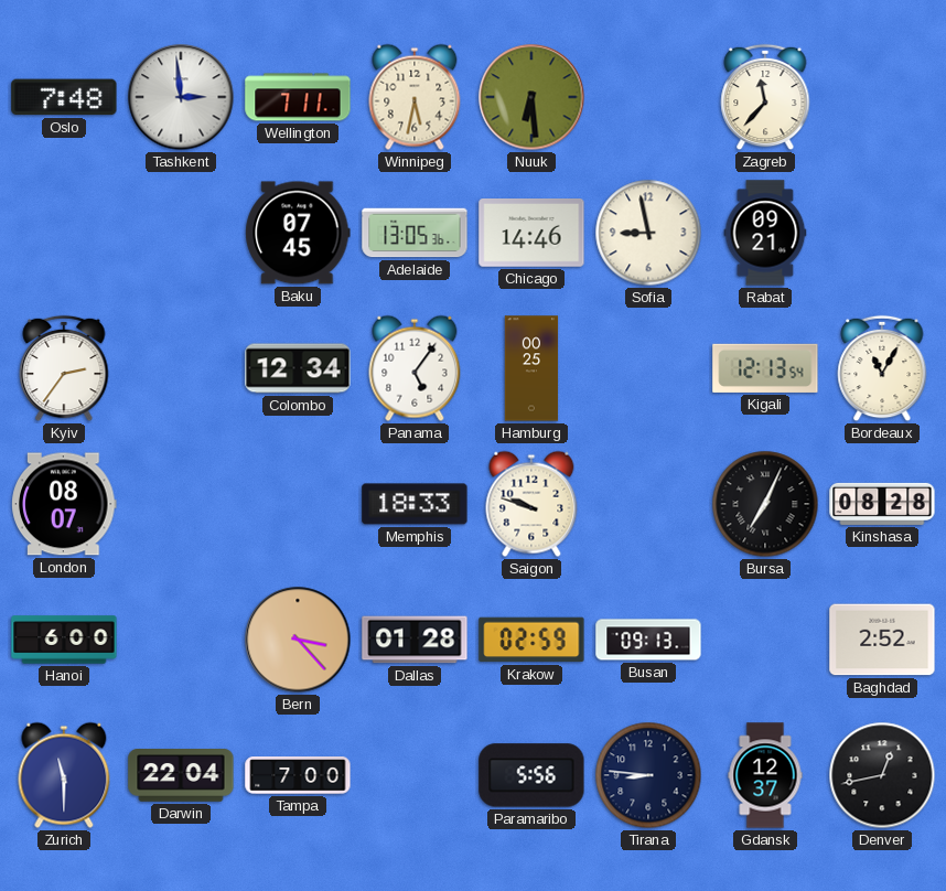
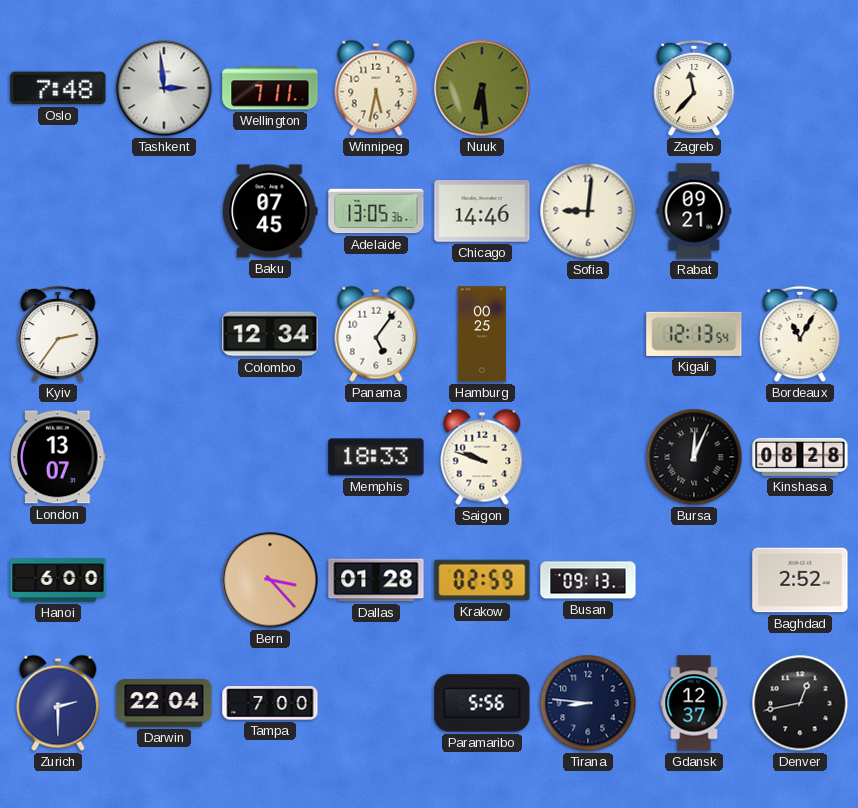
Sofia: 8:58 -> 9:01
London: 08:07 -> 13:07
Bursa: 7:04 -> 12:04
Zurich: 11:30 -> 2:30
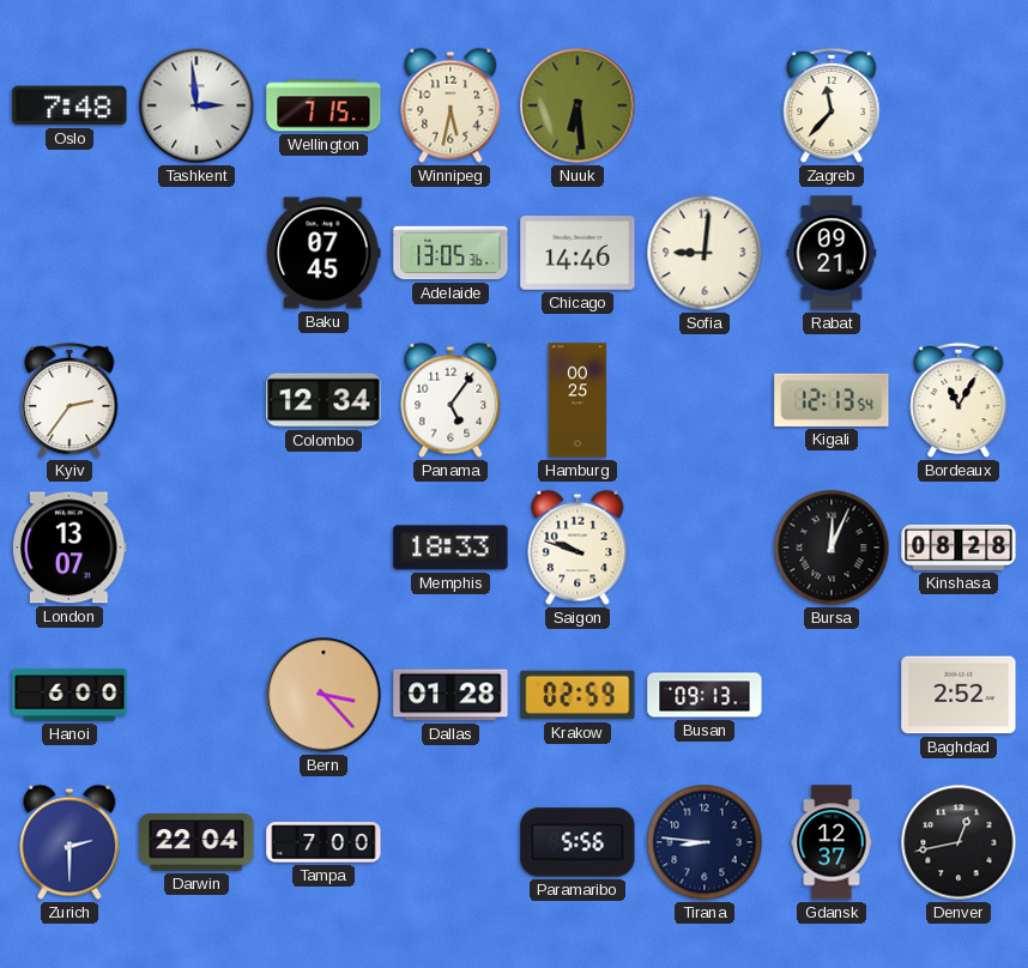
Wellington: 7:11 -> 7:15
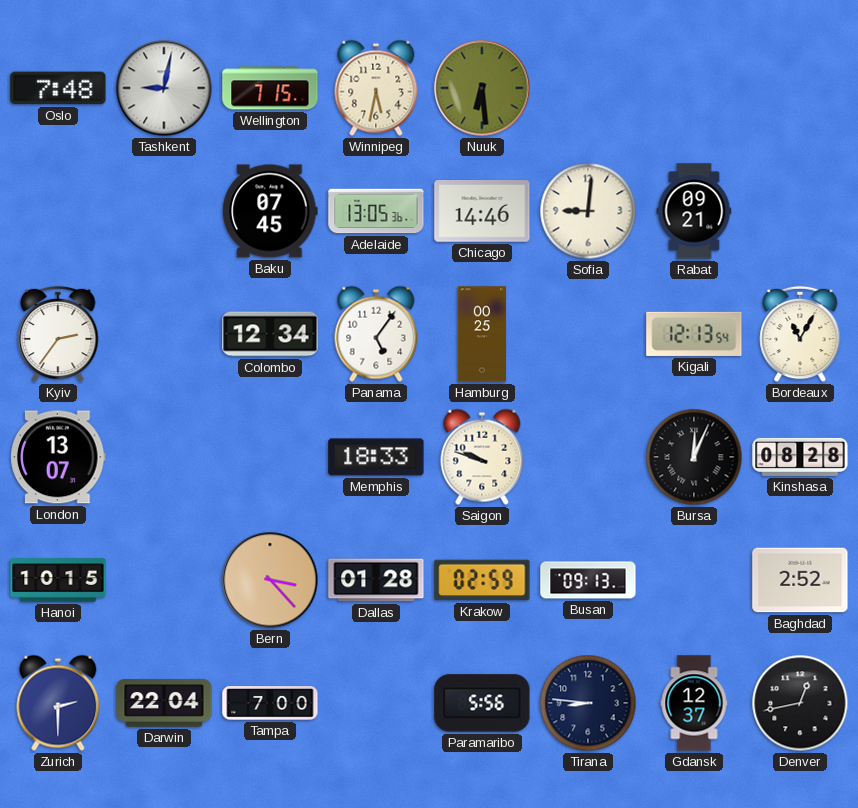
Tashkent: 2:59 -> 9:02
Zagreb: 11:37 -> none
Hanoi: 6:00 -> 10:15
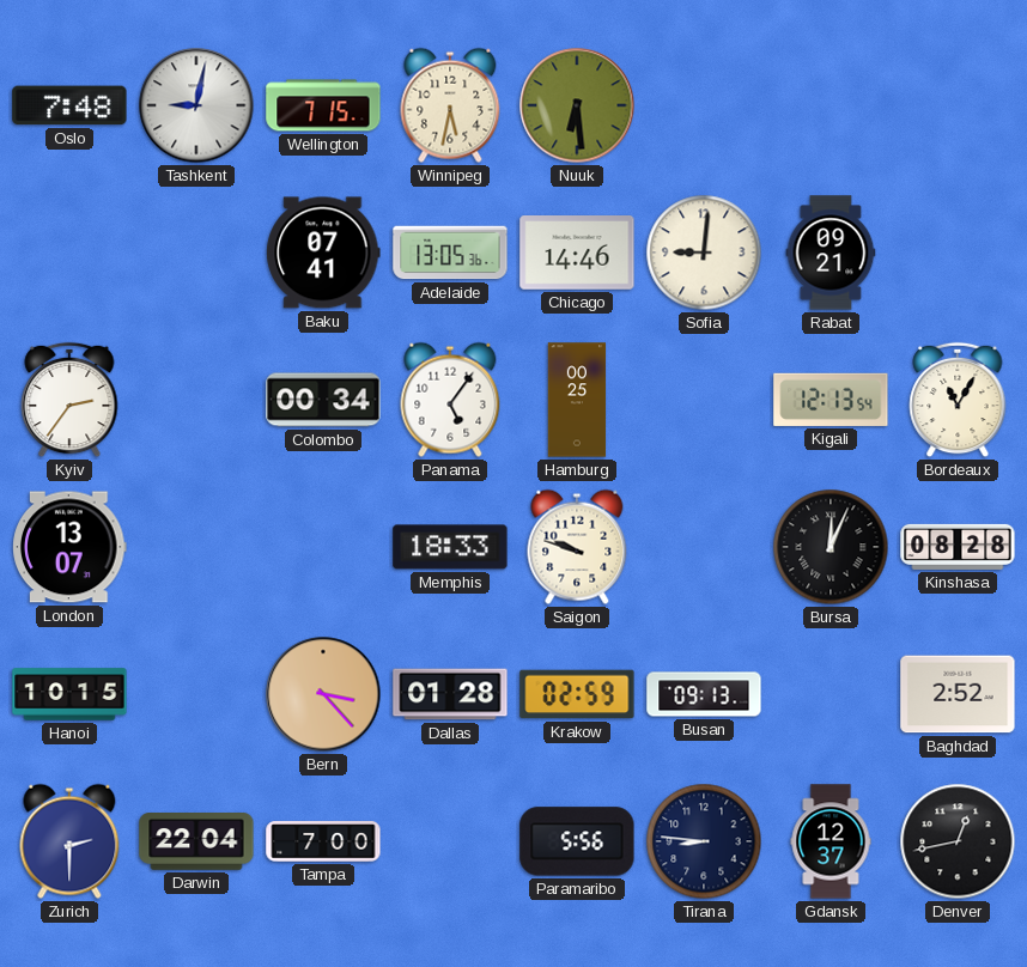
Baku: 07:45 -> 07:41
Colombo: 12:34 -> 00:34
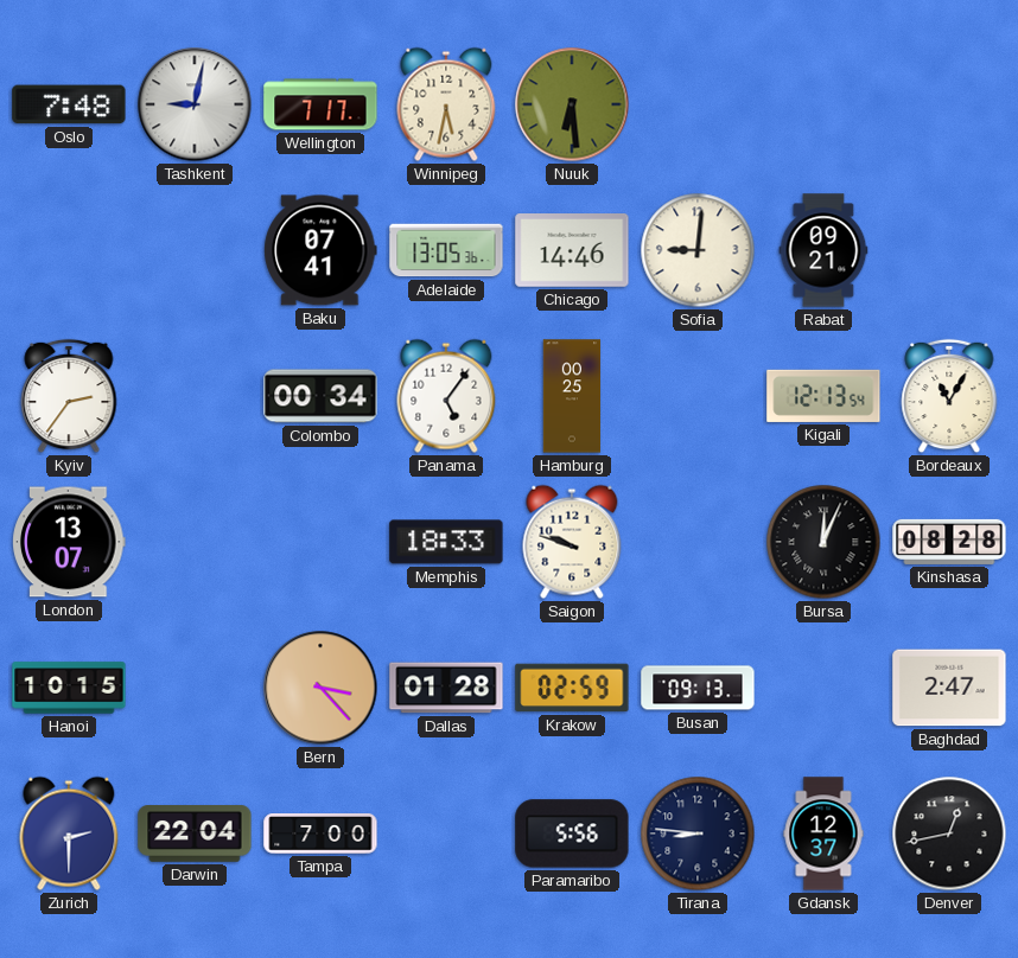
Wellington: 7:15 -> 7:17
Baghdad: 2:52 -> 2:47
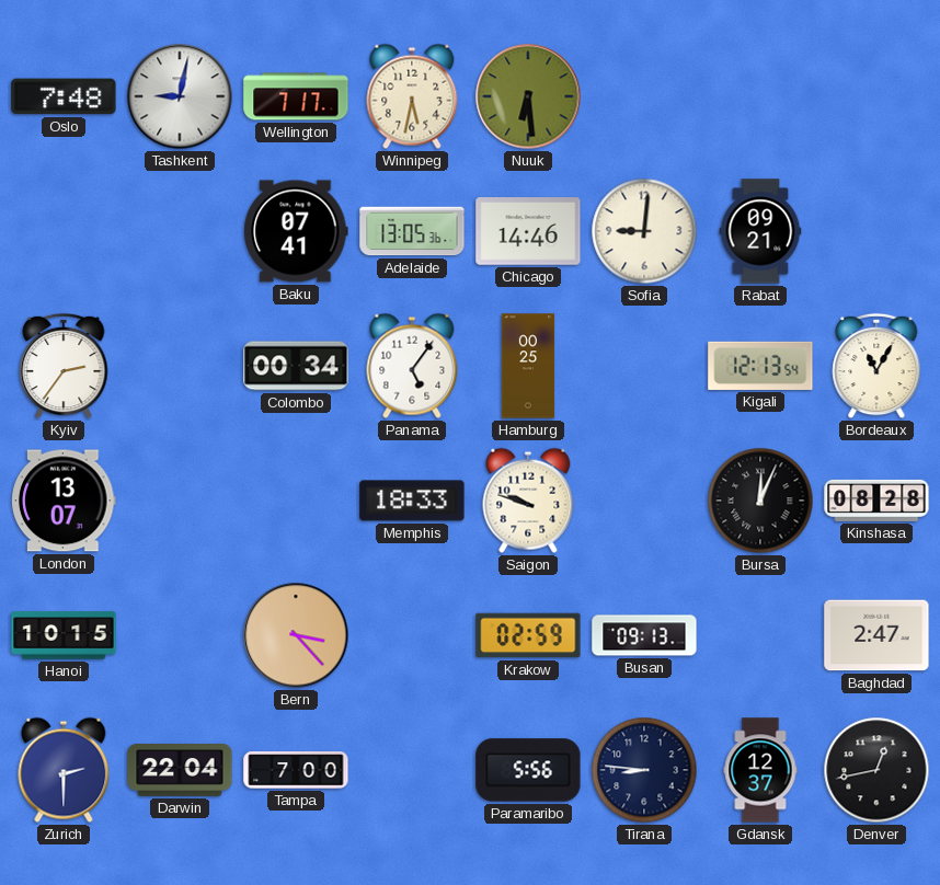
Dallas: 01:28 -> none
